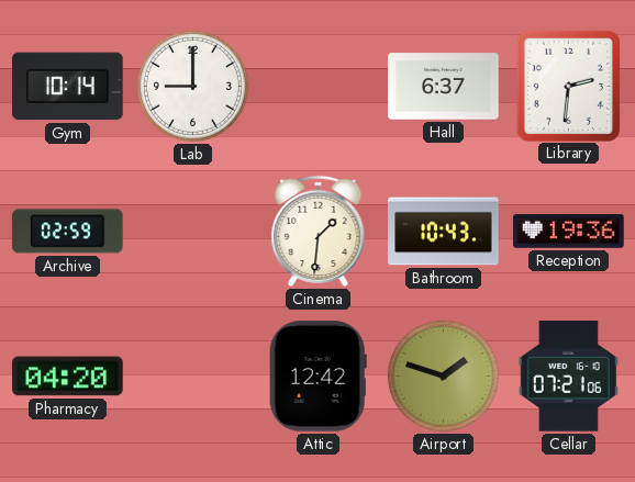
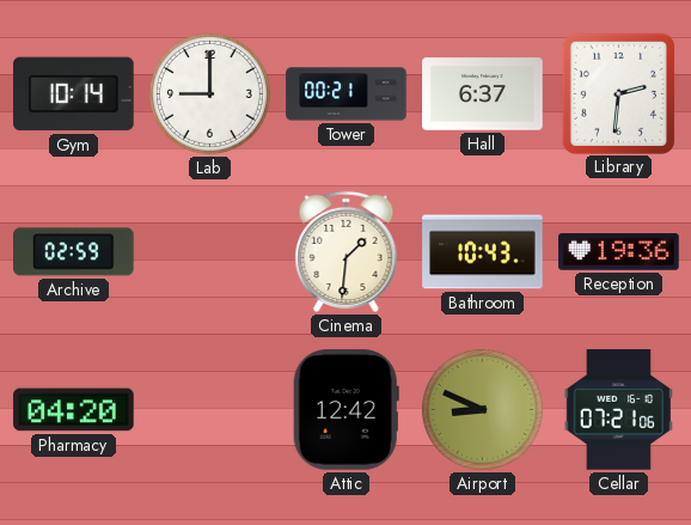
Tower: none -> 00:21
Airport: 1:48 -> 8:49
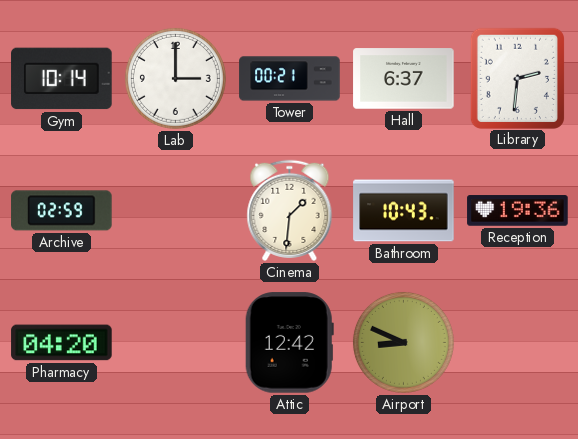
Lab: 9:00 -> 3:00
Cellar: 07:21 -> none
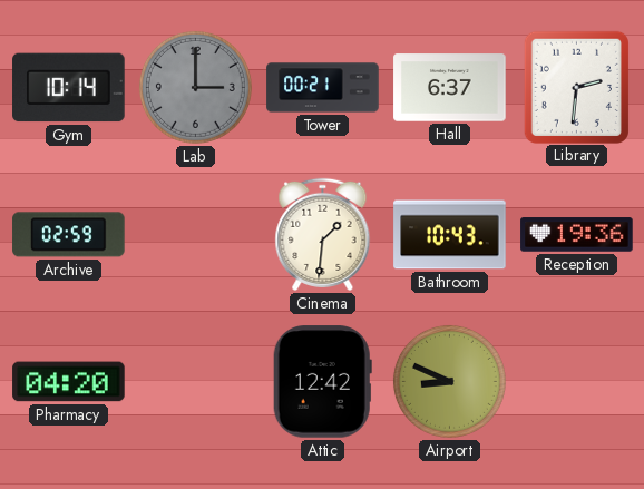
Lab dial: white -> grey
